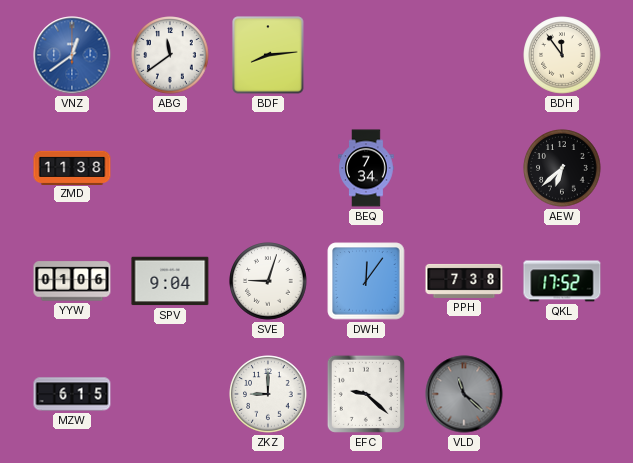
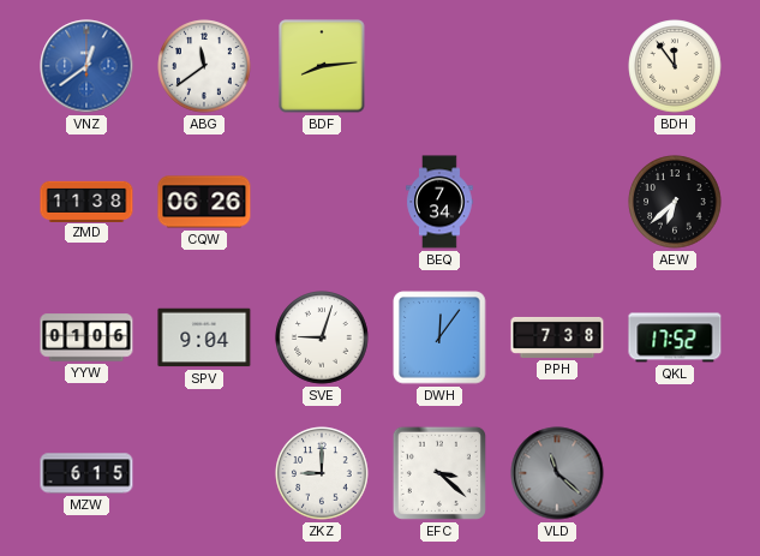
CQW: none -> 06:26
EFC: 9:22 -> 3:22
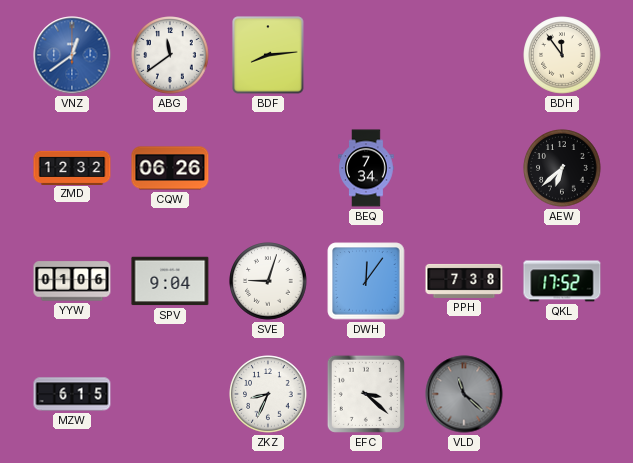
ZMD: 11:38 -> 12:32
ZKZ: 9:00 -> 8:34
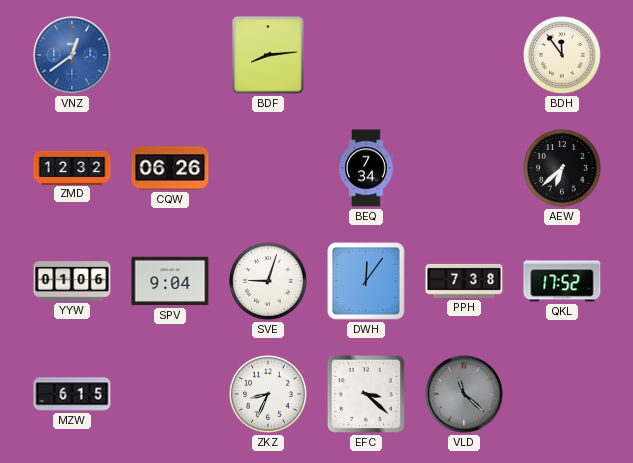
ABG: 11:39 -> none
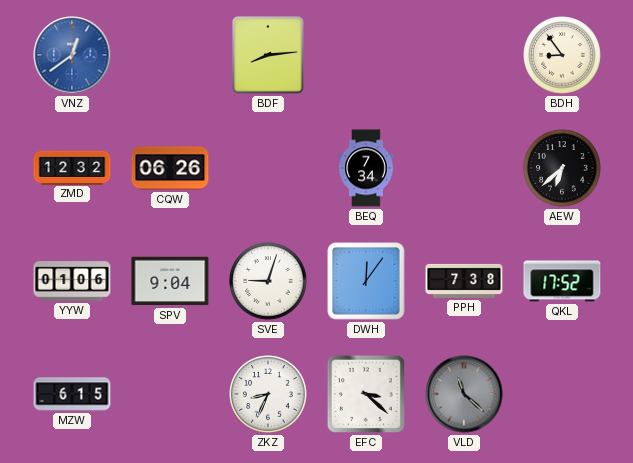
BDH: 11:54 -> 8:54
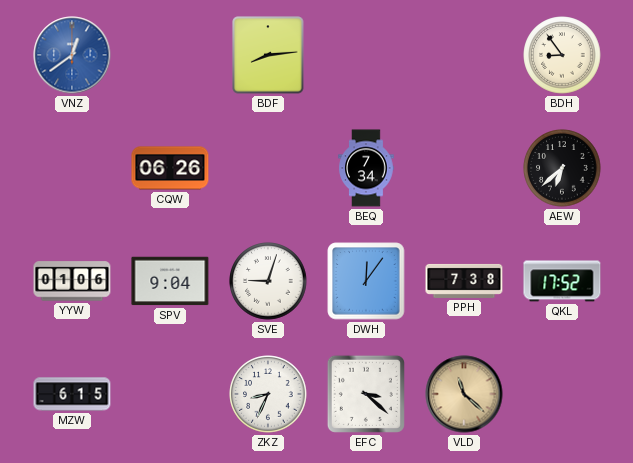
ZMD: 12:32 -> none
VLD dial: grey -> champagne
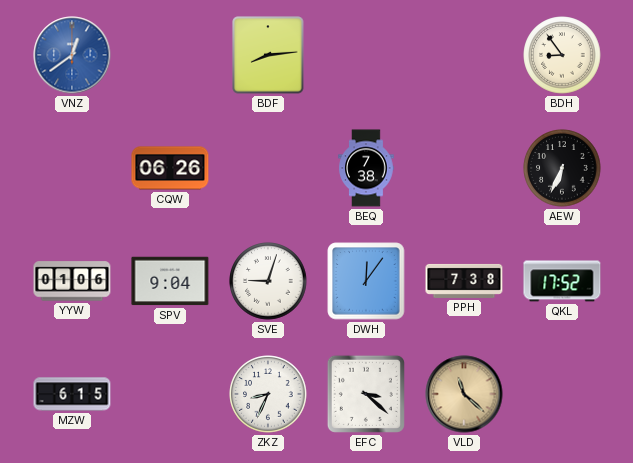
BEQ: 7:34 -> 7:38
AEW: 6:38 -> 6:34
